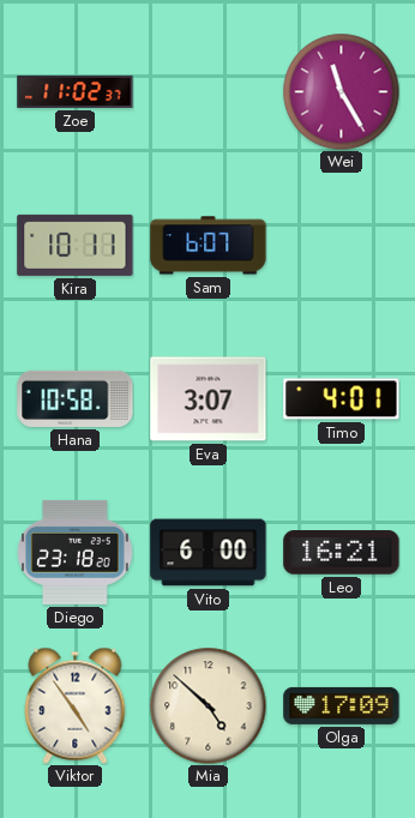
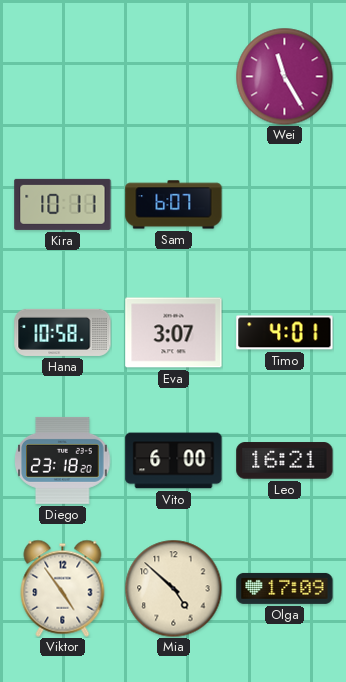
Zoe: 11:02 -> none
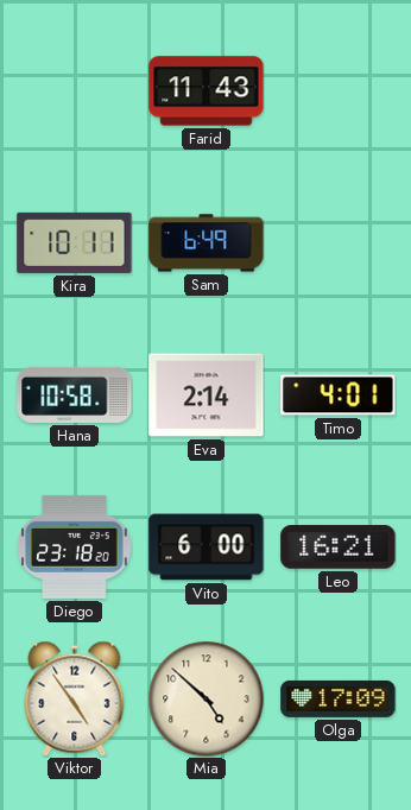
Farid: none -> 11:43
Wei: 11:25 -> none
Sam: 6:07 -> 6:49
Eva: 3:07 -> 2:14
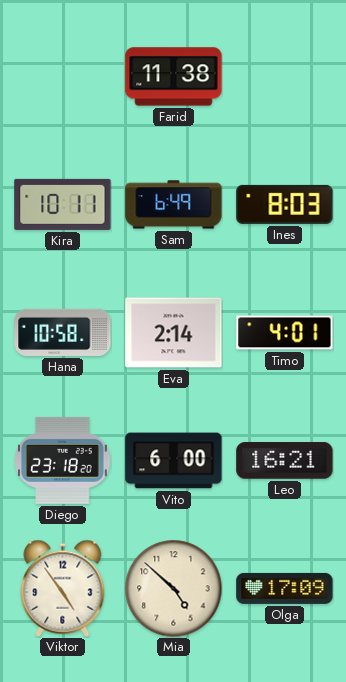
Farid: 11:43 -> 11:38
Ines: none -> 8:03
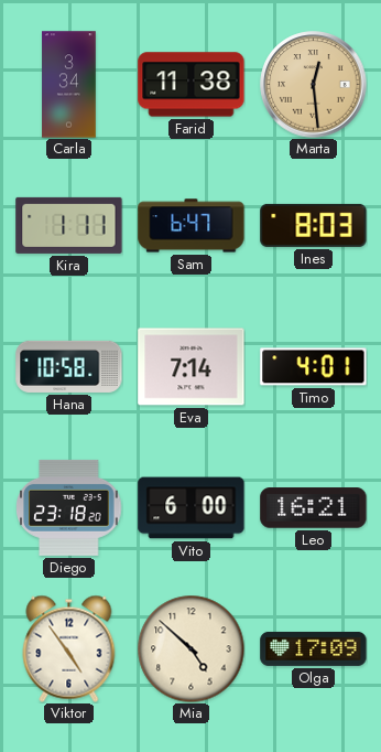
Carla: none -> 3:34
Marta: none -> 12:29
Kira: 10:11 -> 1:11
Sam: 6:49 -> 6:47
Eva: 2:14 -> 7:14
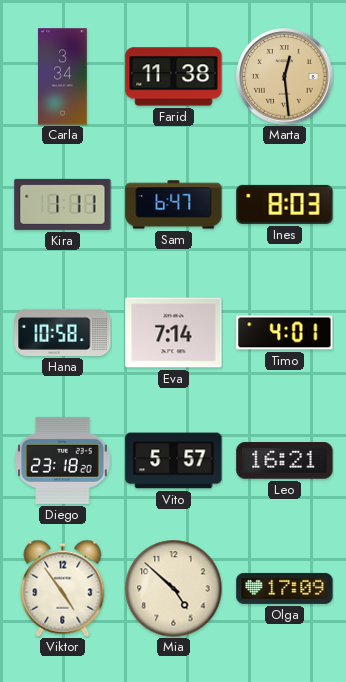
Vito: 6:00 -> 5:57
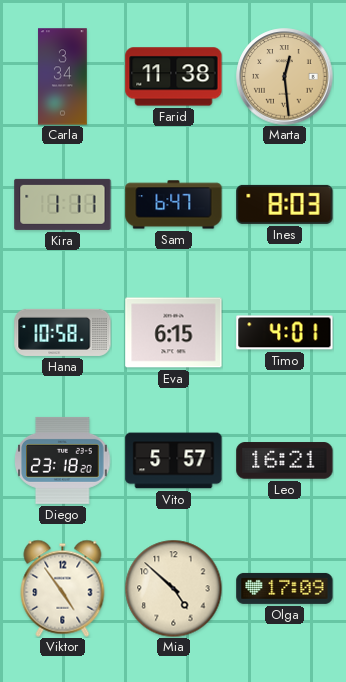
Eva: 7:14 -> 6:15
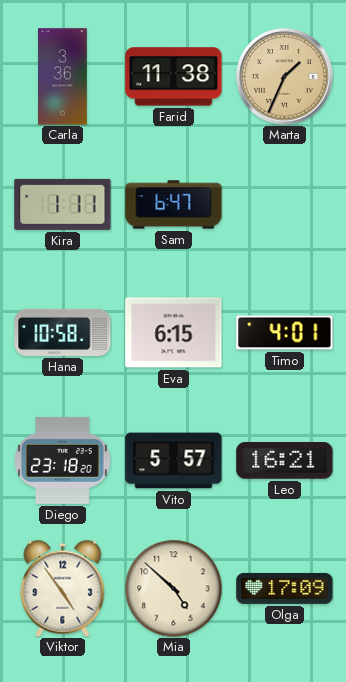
Carla: 3:34 -> 3:36
Marta: 12:29 -> 1:34
Ines: 8:03 -> none
